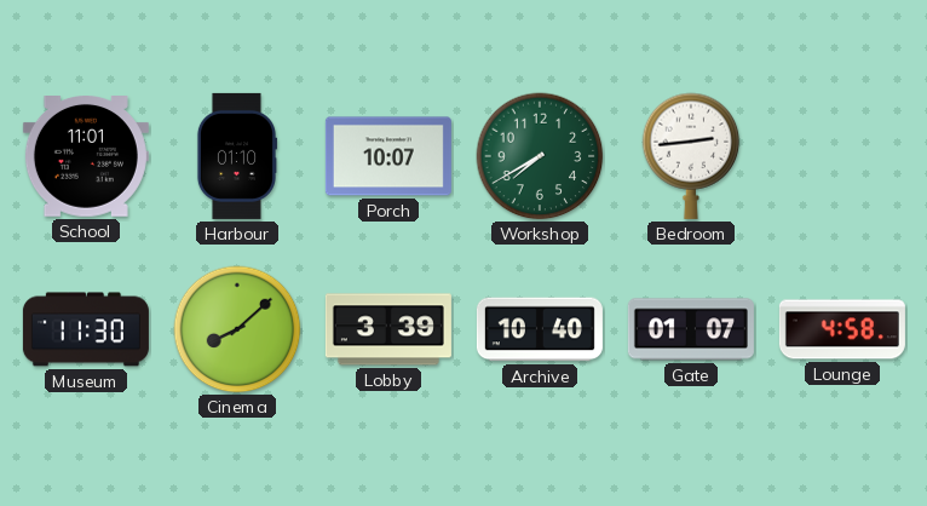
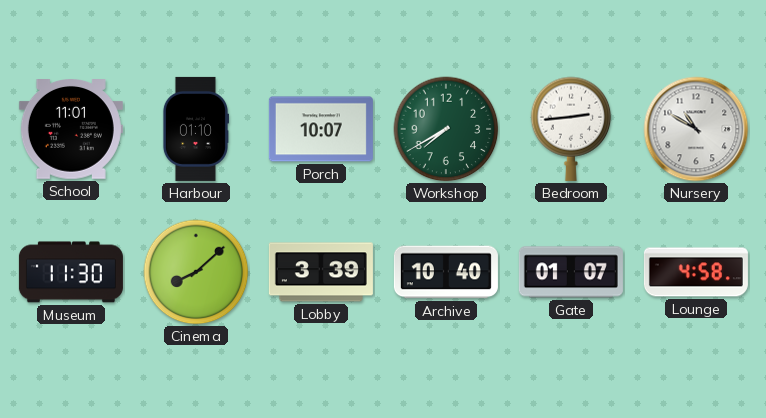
Nursery: none -> 10:50
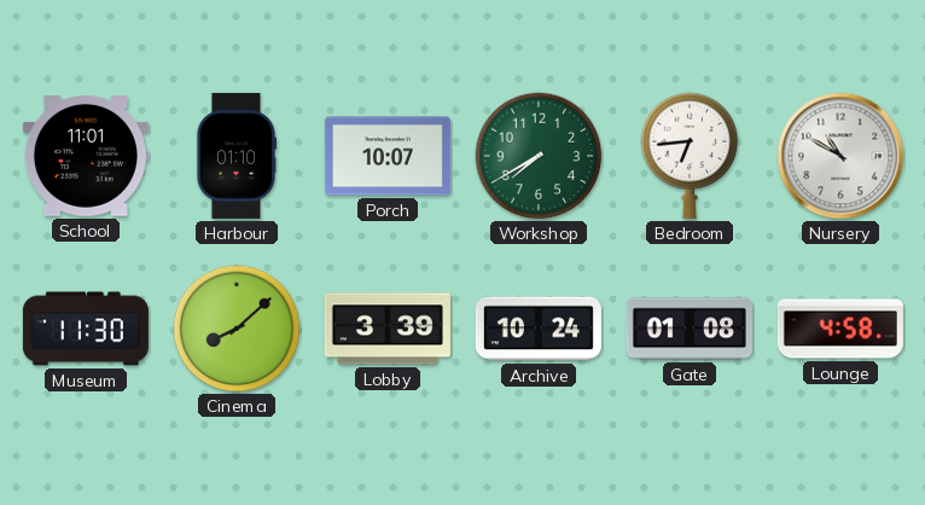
Bedroom: 2:44 -> 6:44
Archive: 10:40 -> 10:24
Gate: 01:07 -> 01:08
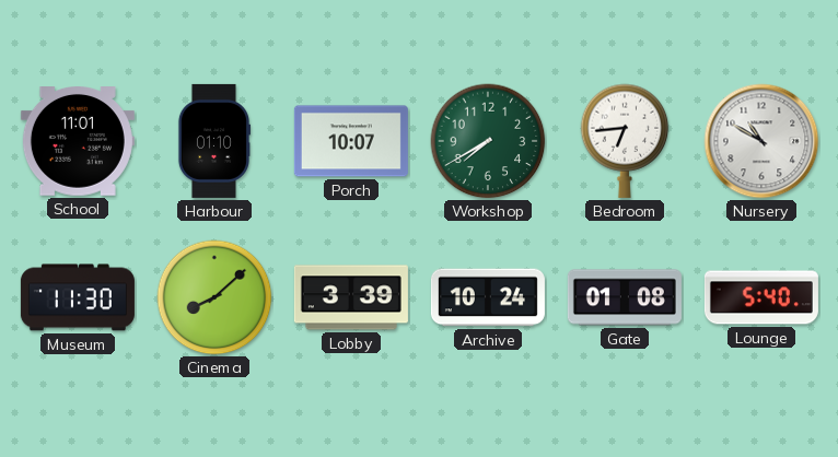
Lounge: 4:58 -> 5:40
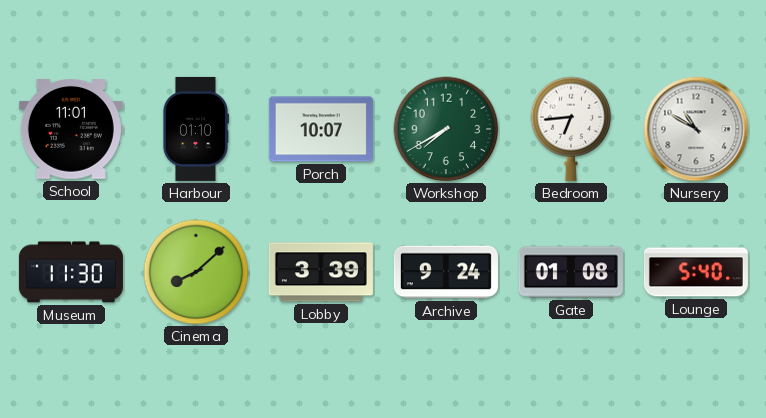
Archive: 10:24 -> 9:24
